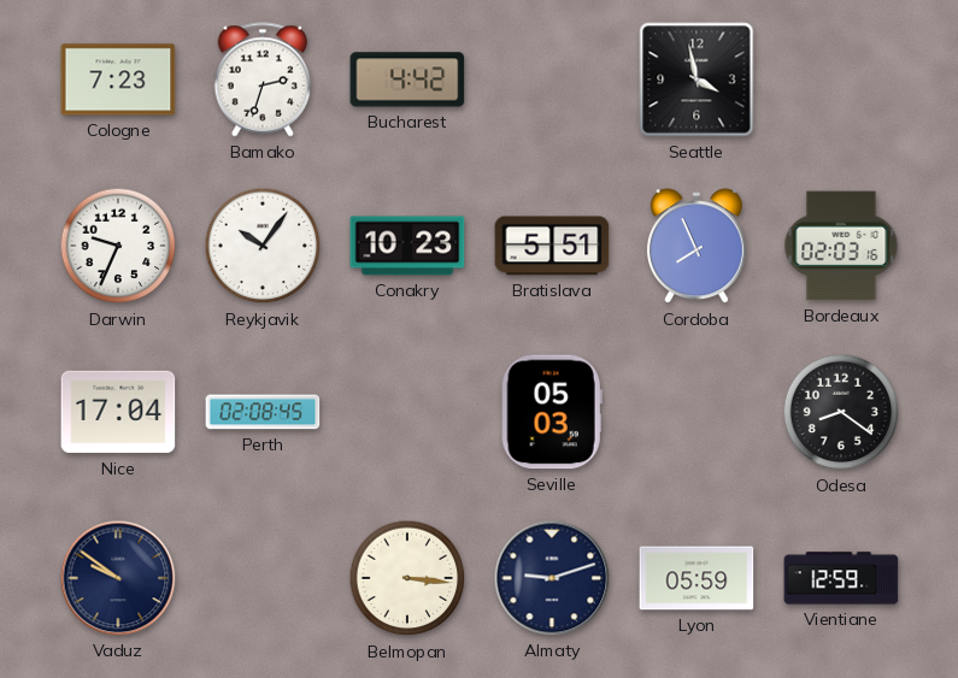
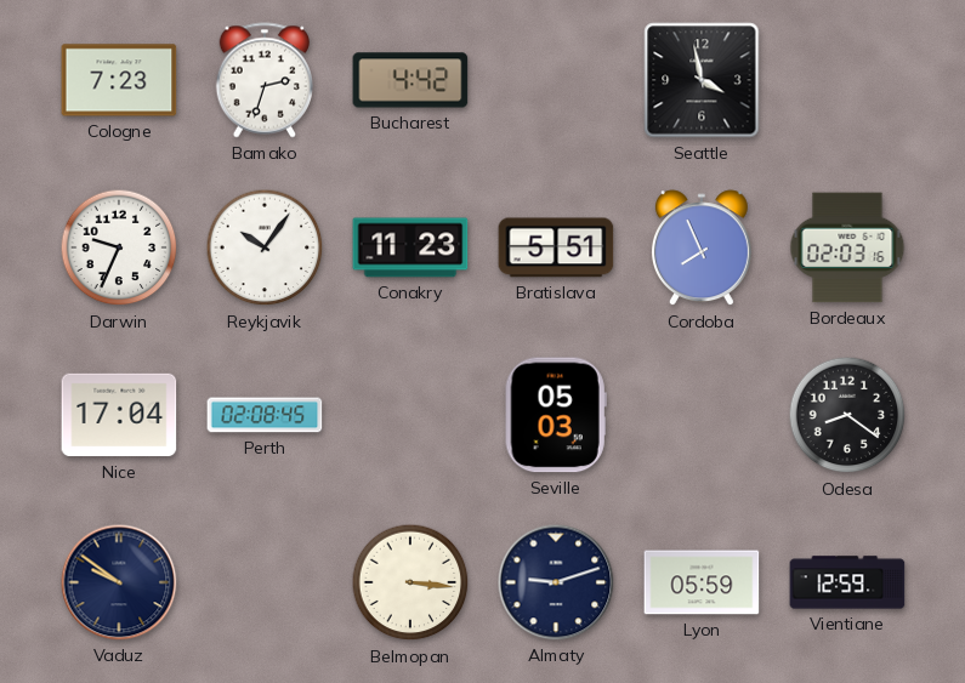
Conakry: 10:23 -> 11:23
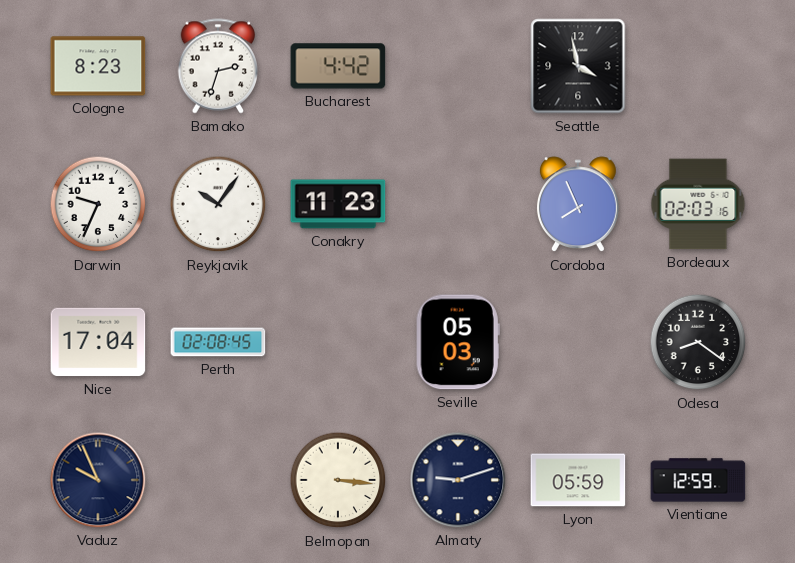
Cologne: 7:23 -> 8:23
Bratislava: 5:51 -> none
Vaduz: 9:51 -> 9:56
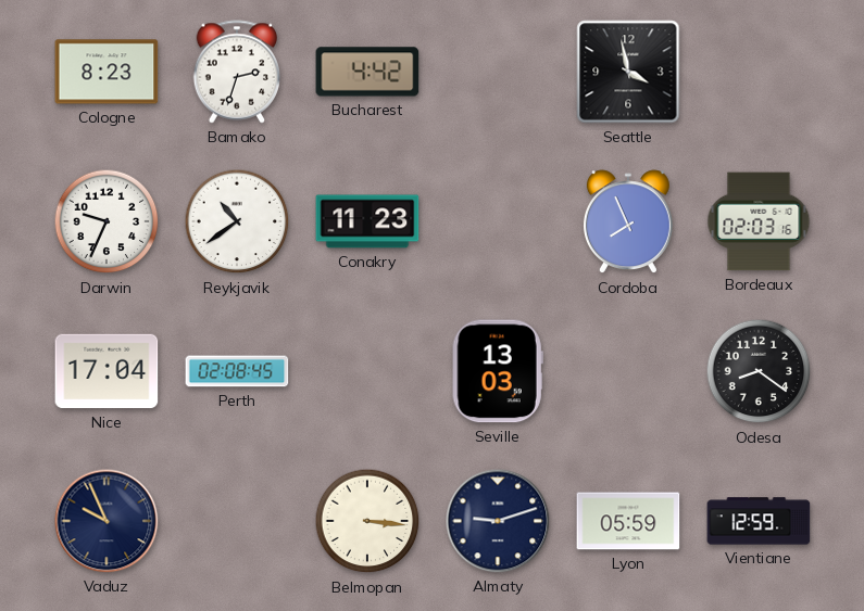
Reykjavik: 10:06 -> 10:39
Seville: 05:03 -> 13:03
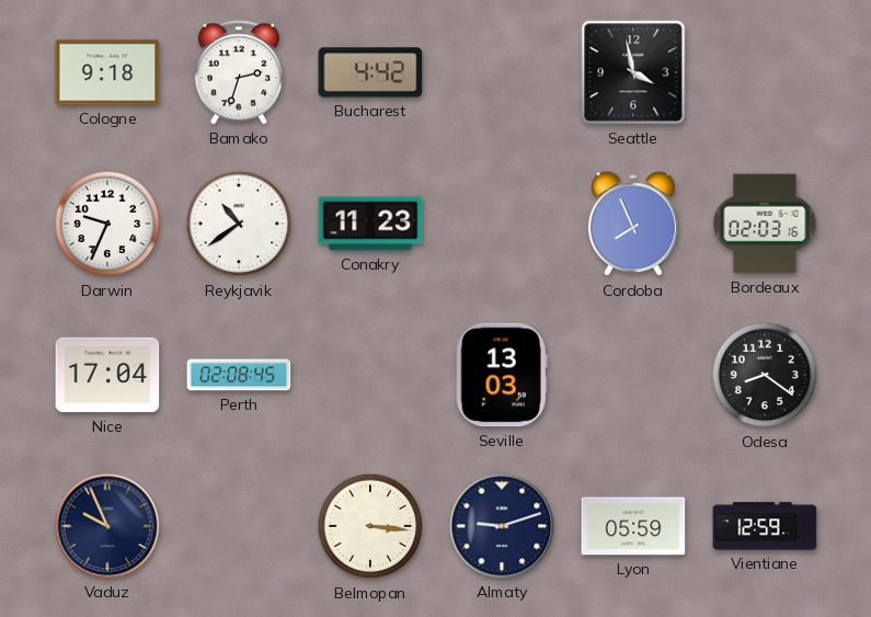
Cologne: 8:23 -> 9:18
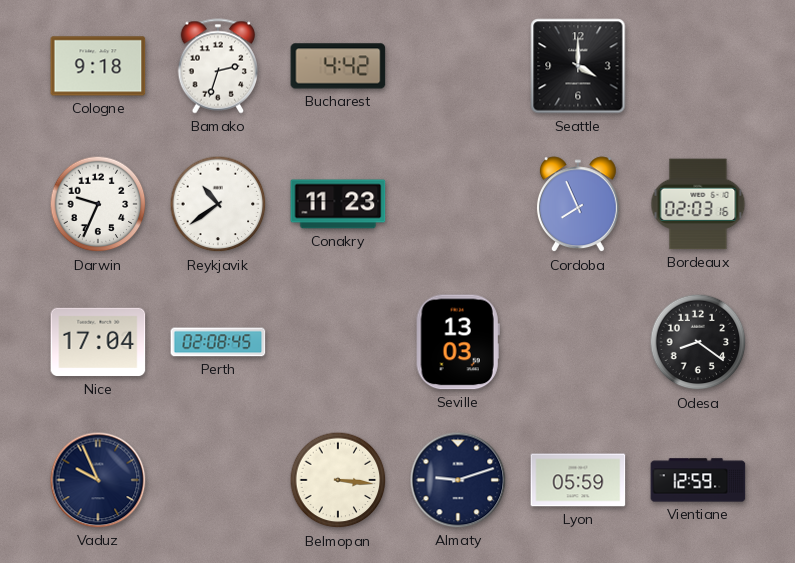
Seattle: 3:58 -> 4:00
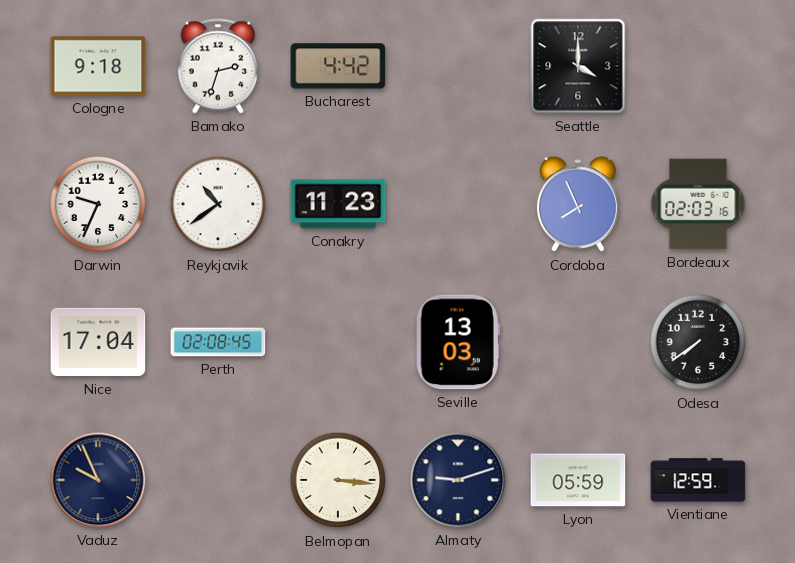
Odesa: 8:21 -> 7:39
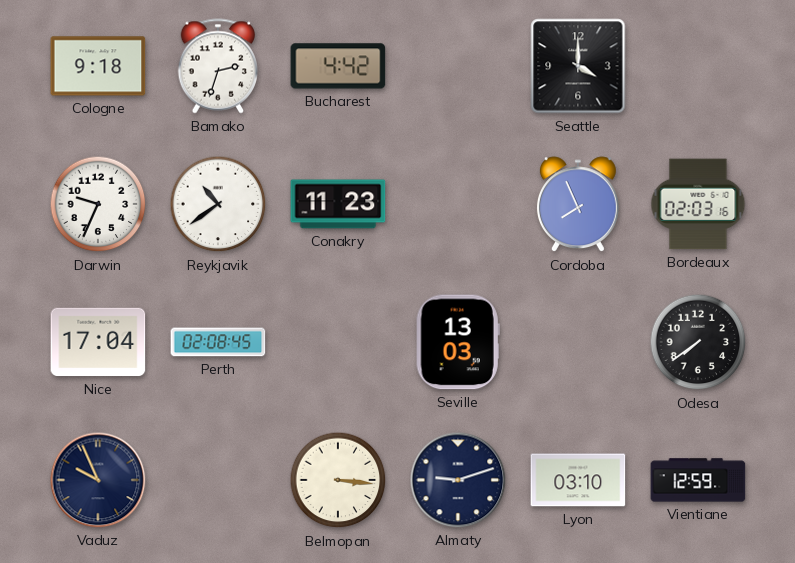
Lyon: 05:59 -> 03:10
